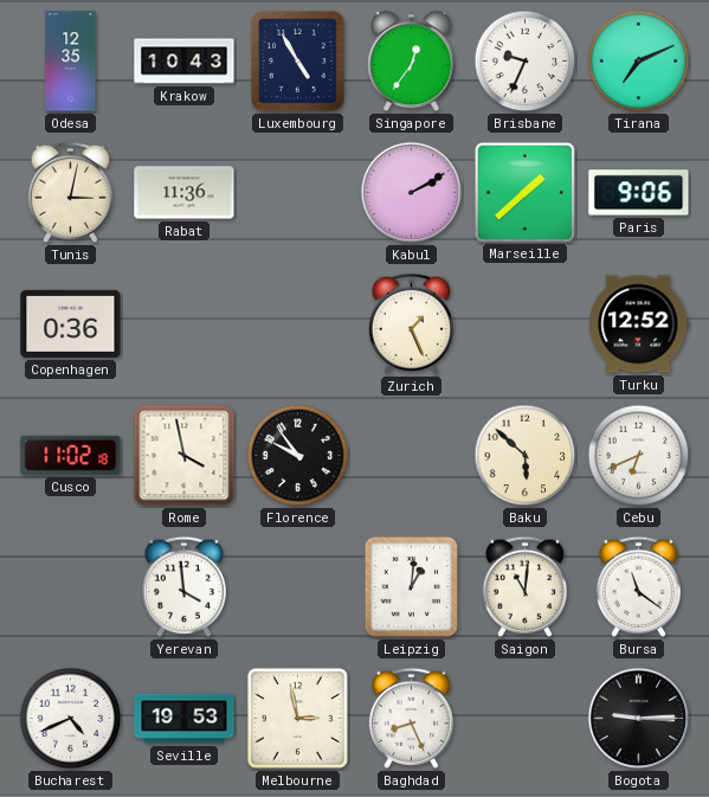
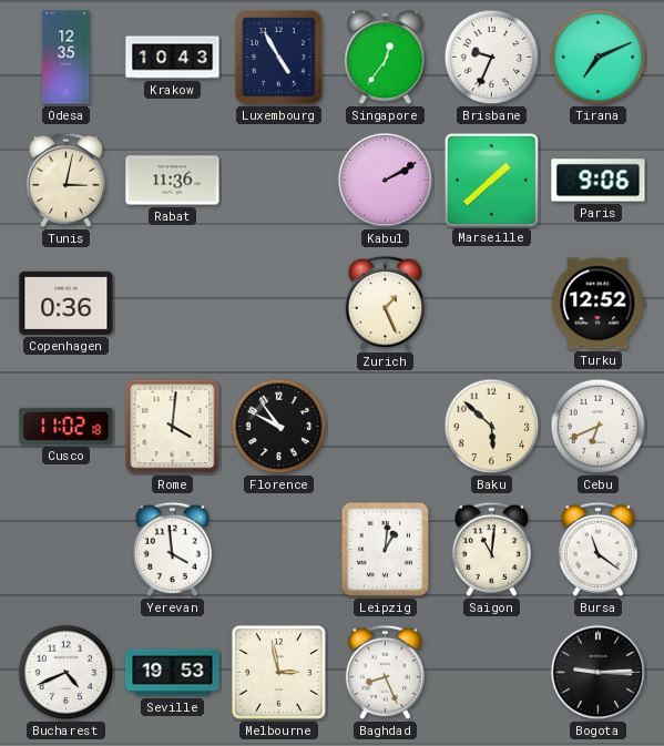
Rome: 3:58 -> 4:01
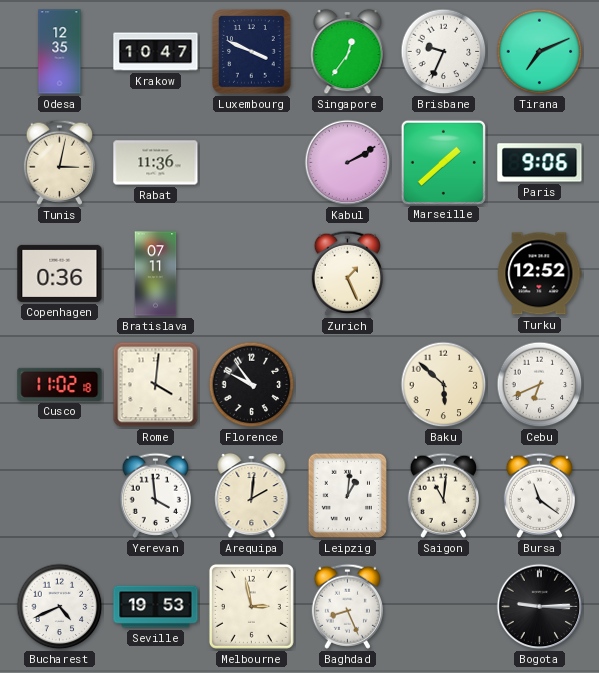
Krakow: 10:43 -> 10:47
Luxembourg: 4:55 -> 3:49
Bratislava: none -> 07:11
Arequipa: none -> 2:01
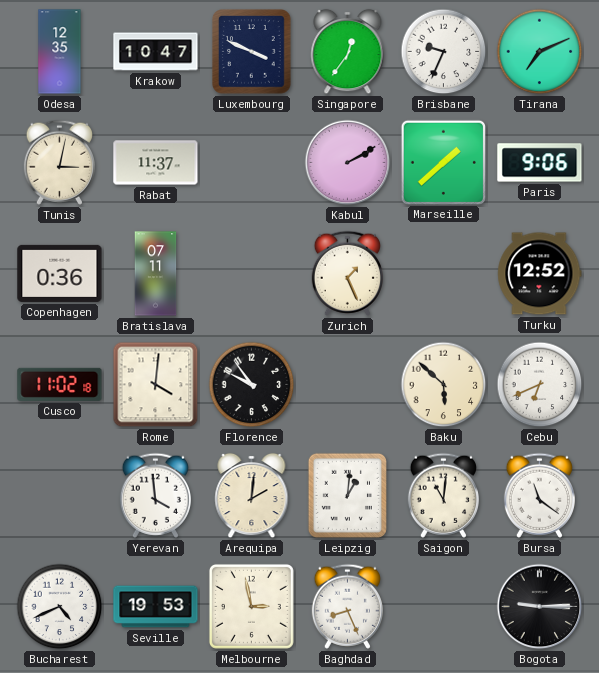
Rabat: 11:36 -> 11:37
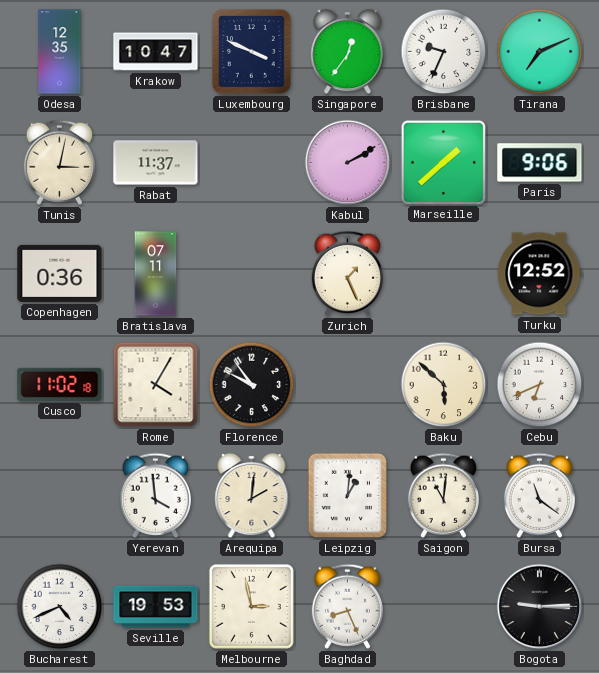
Rome: 4:01 -> 4:05
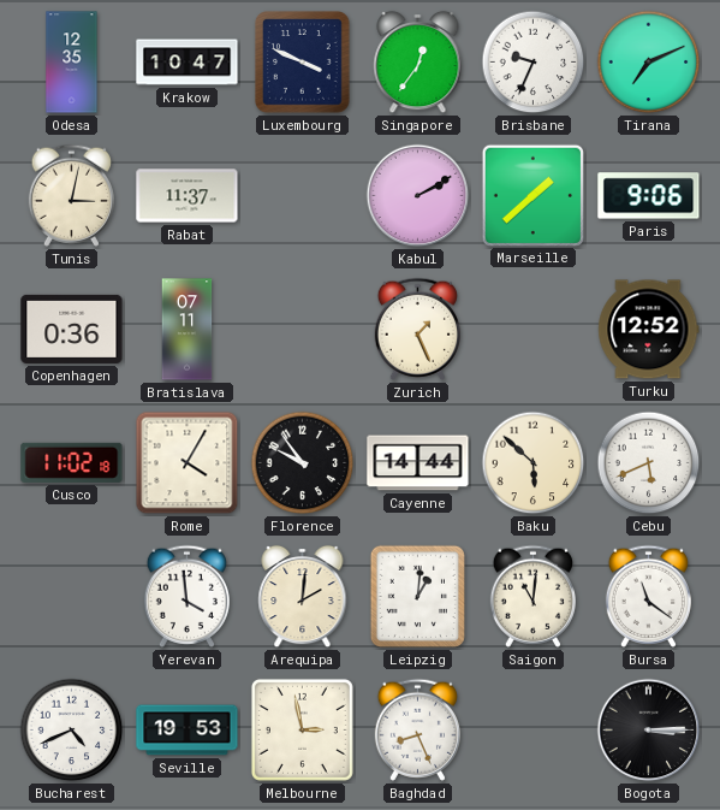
Cayenne: none -> 14:44
Cebu: 6:41 -> 5:41
Bogota: 9:15 -> 3:15
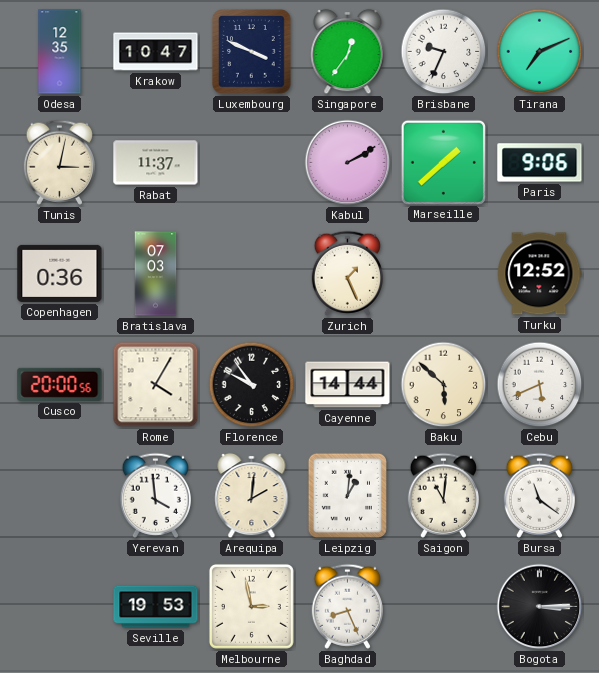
Bratislava: 07:11 -> 07:03
Cusco: 11:02 -> 20:00
Bucharest: 4:41 -> none
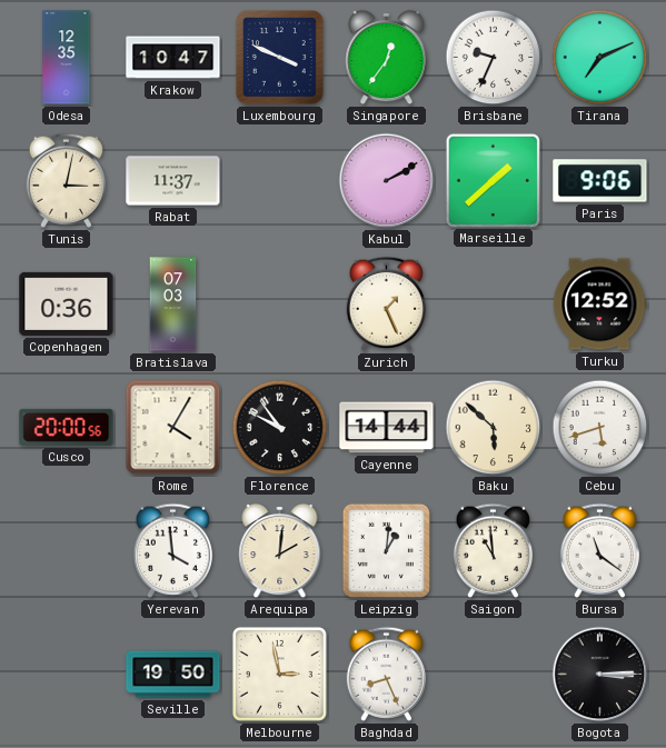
Cebu: 5:41 -> 5:42
Saigon: 11:01 -> 10:59
Seville: 19:53 -> 19:50
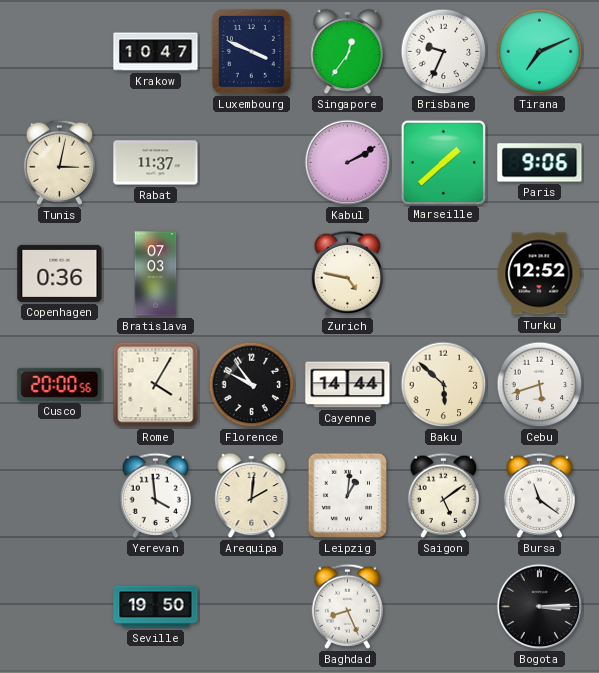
Odesa: 12:35 -> none
Zurich: 1:26 -> 4:47
Saigon: 10:59 -> 5:09
Melbourne: 2:58 -> none
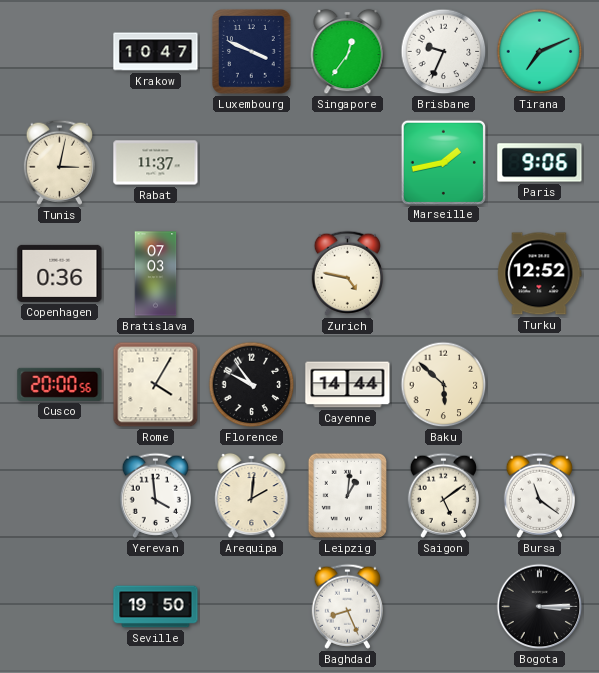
Kabul: 2:10 -> none
Marseille: 1:38 -> 1:43
Cebu: 5:42 -> none
